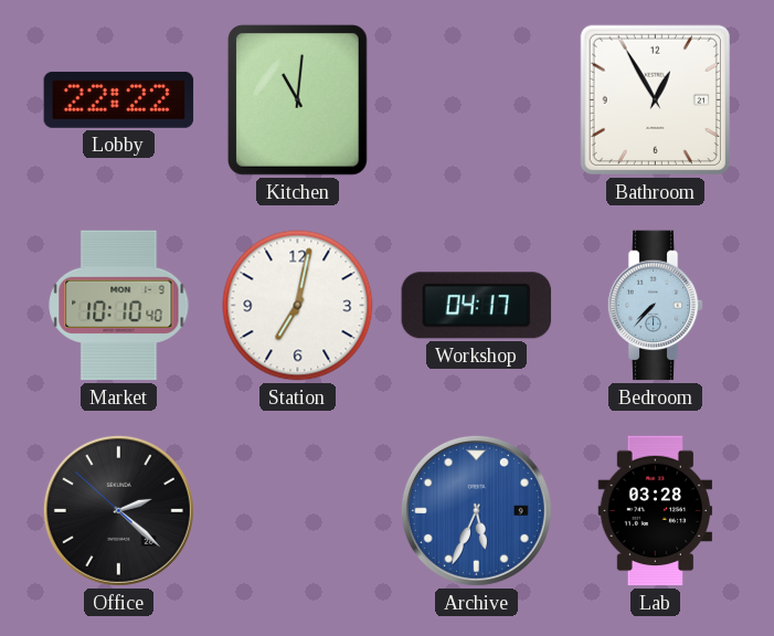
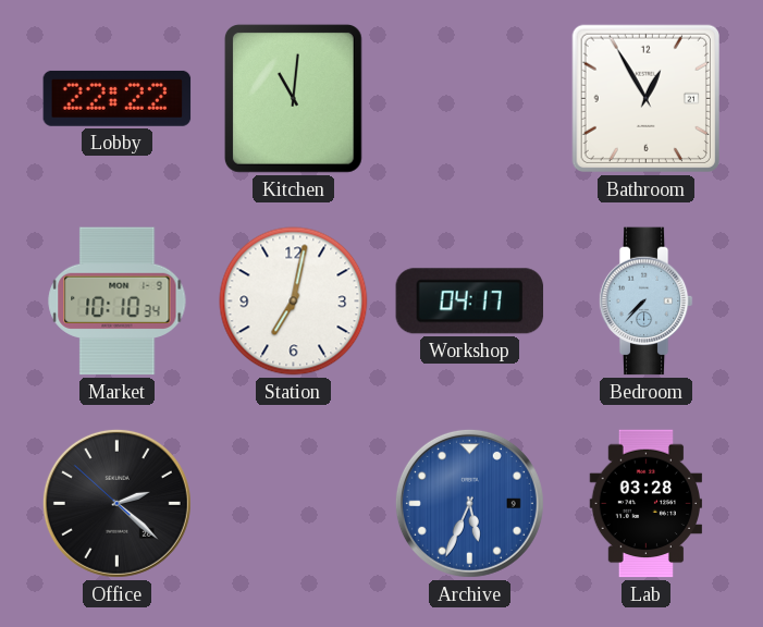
Market: 10:10:40 -> 10:10:34
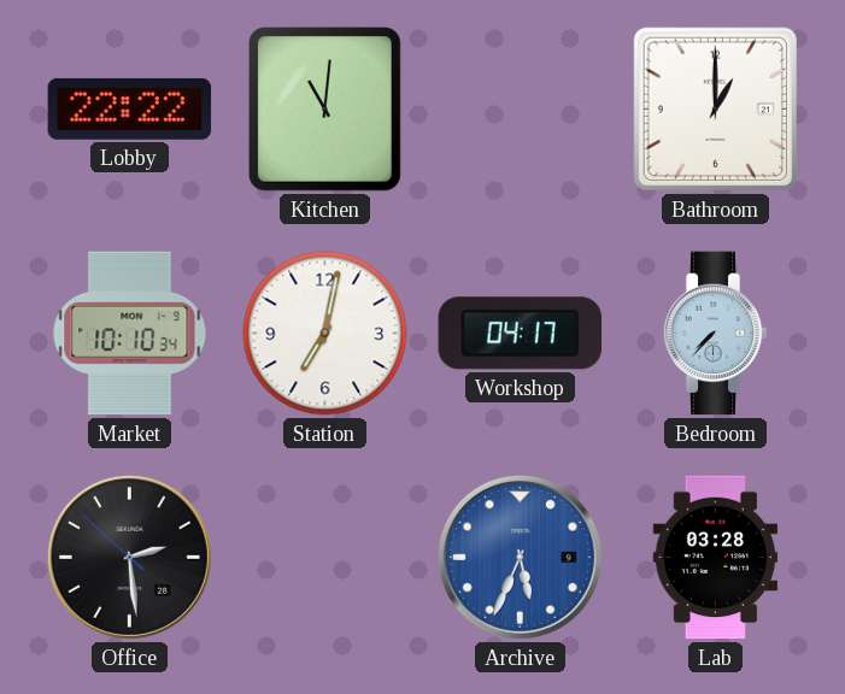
Bathroom: 12:55 -> 1:00
Office: 2:21 -> 2:28
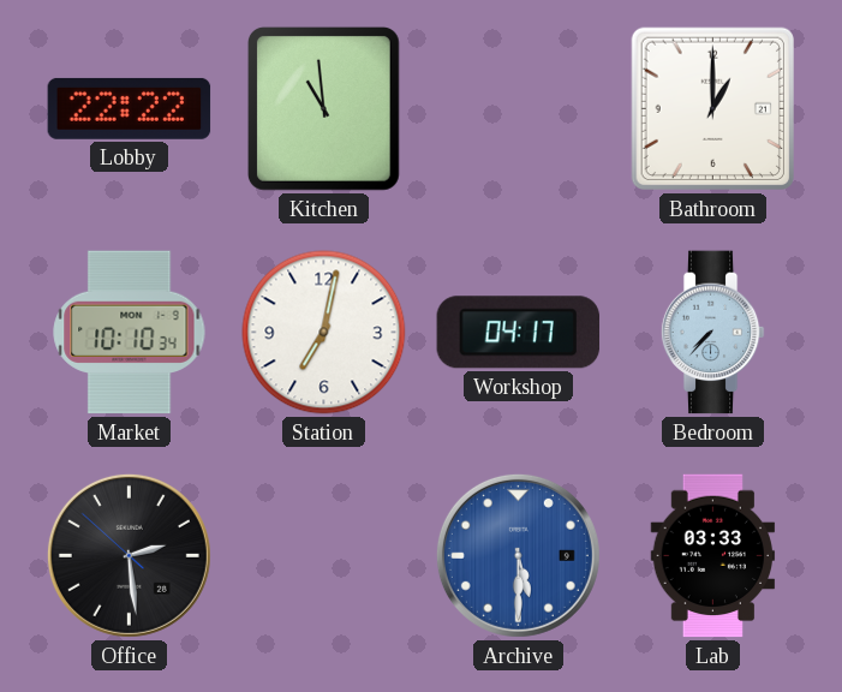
Kitchen: 11:01 -> 10:59
Archive: 5:34 -> 5:30
Lab: 03:28 -> 03:33
